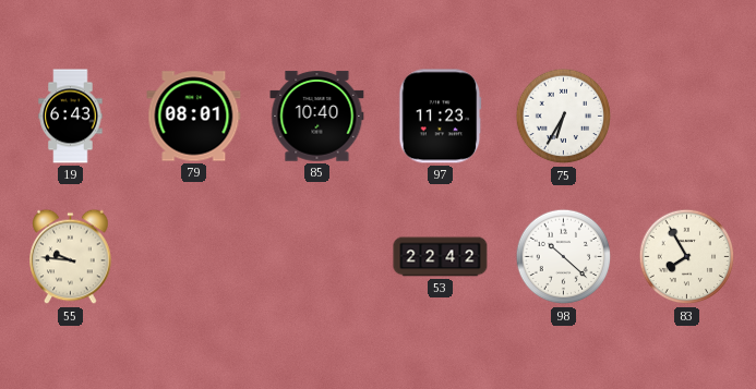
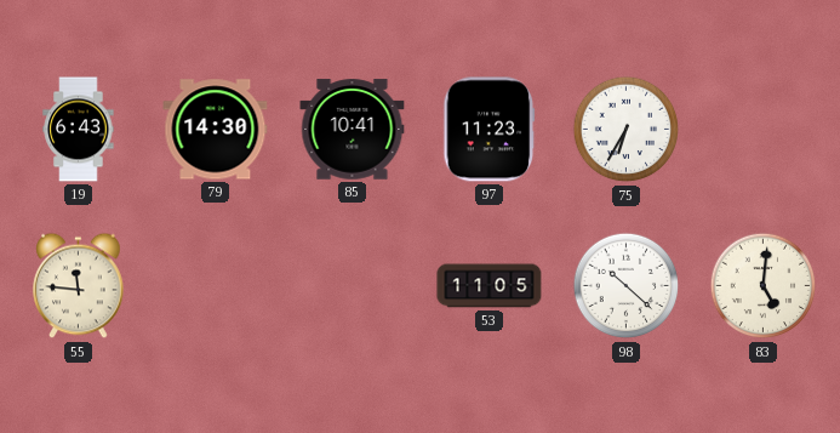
79: 08:01 -> 14:30
85: 10:40 -> 10:41
55: 9:46 -> 11:46
53: 22:42 -> 11:05
83: 7:55 -> 5:01
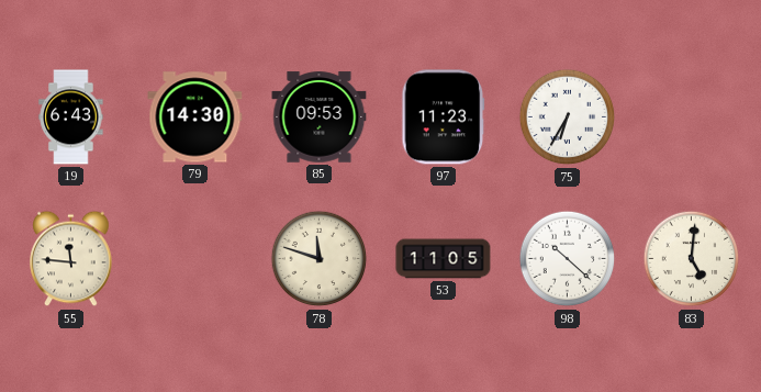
85: 10:41 -> 09:53
78: none -> 11:48
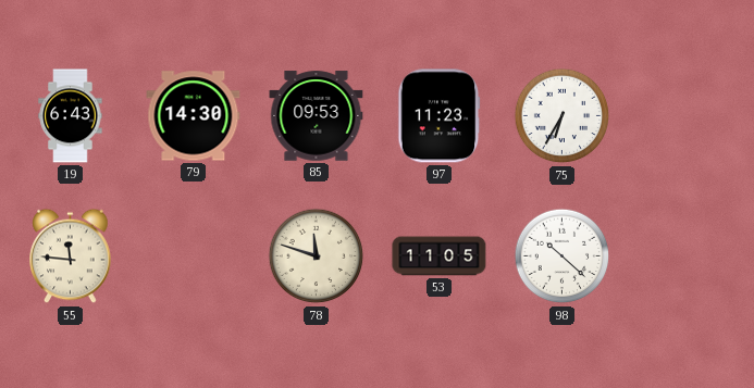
83: 5:01 -> none
